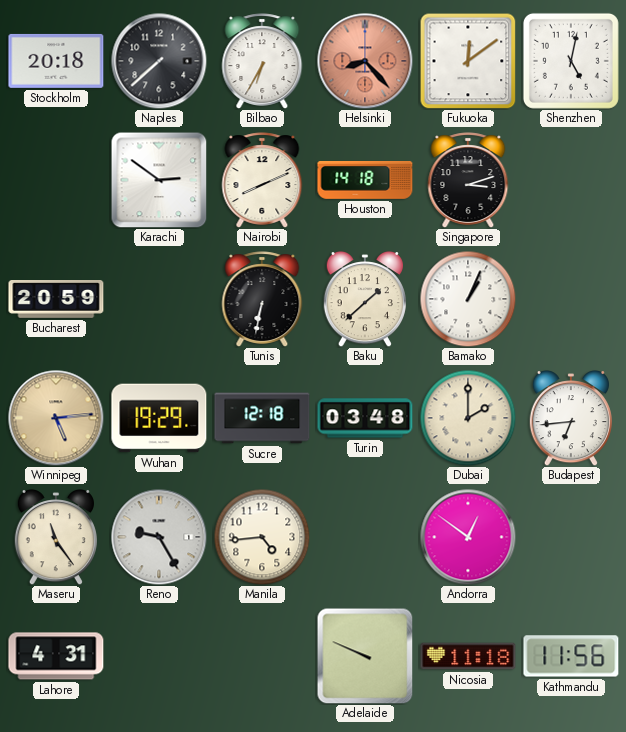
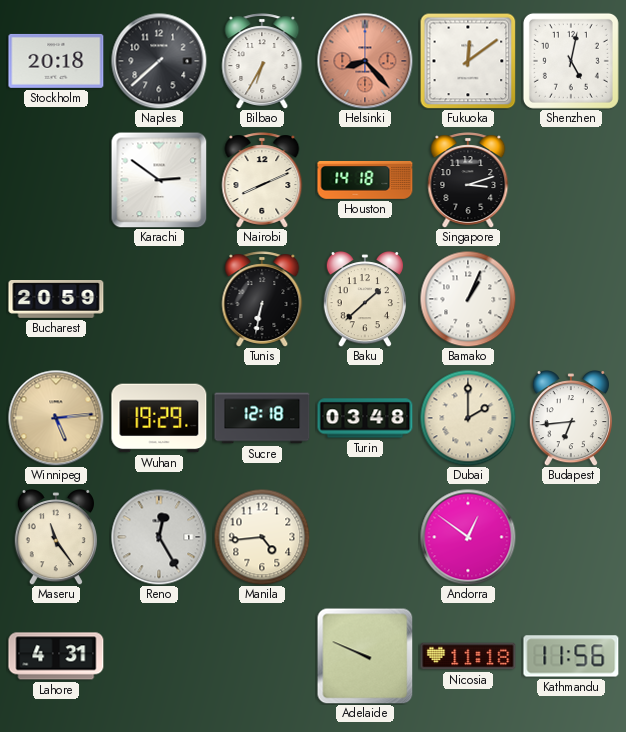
Reno: 9:25 -> 12:25
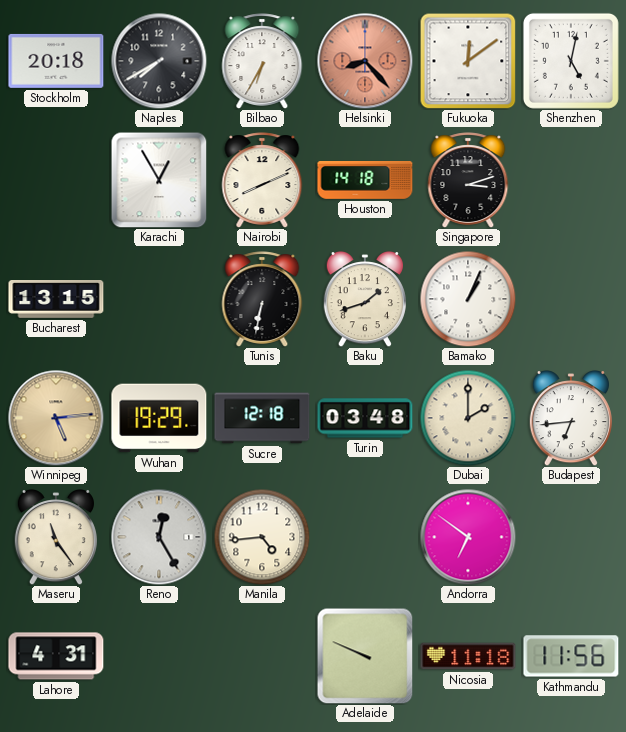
Naples: 7:38 -> 7:40
Karachi: 2:51 -> 12:55
Bucharest: 20:59 -> 13:15
Baku: 1:38 -> 1:42
Andorra: 12:51 -> 6:51
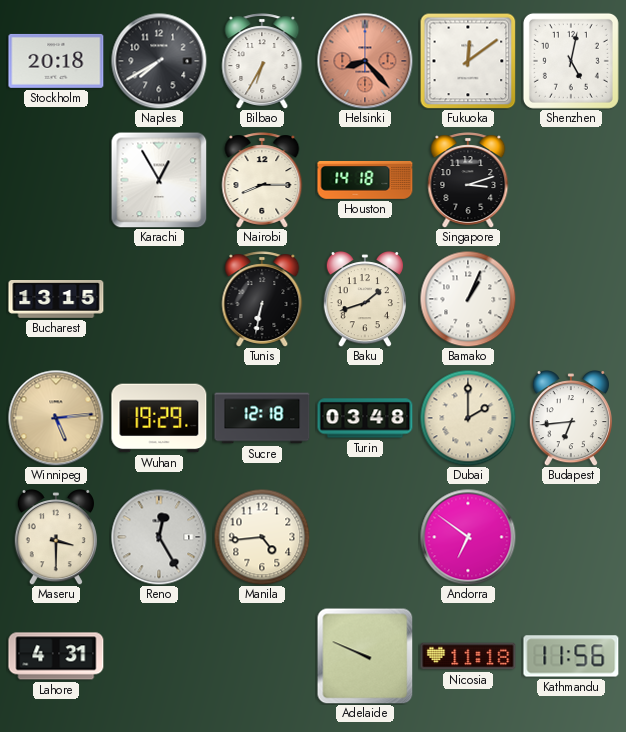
Nairobi: 8:11 -> 8:15
Maseru: 11:24 -> 3:30
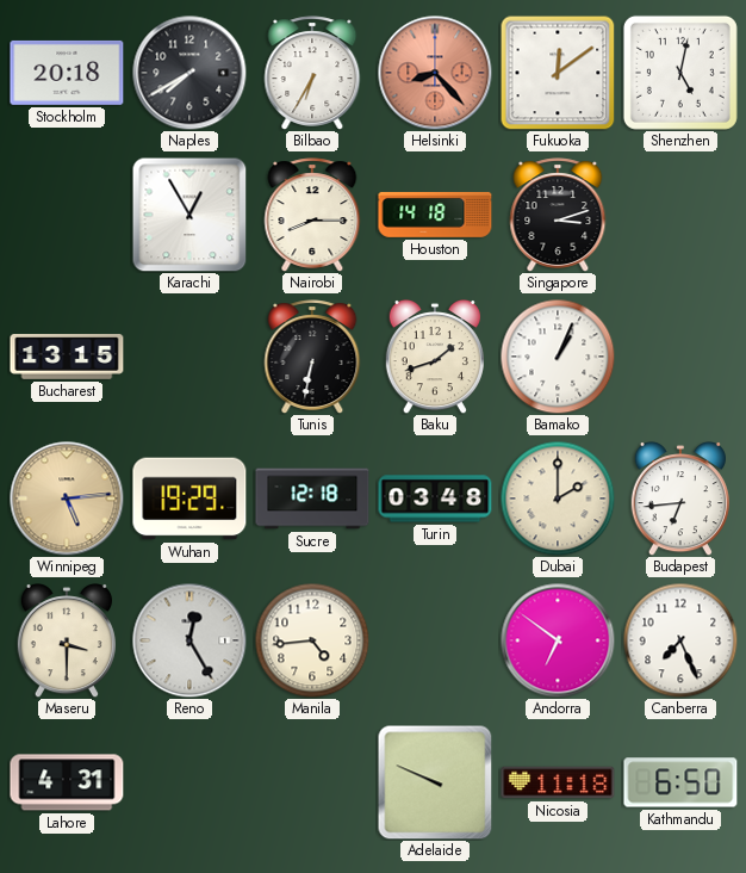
Canberra: none -> 7:26
Kathmandu: 11:56 -> 6:50
